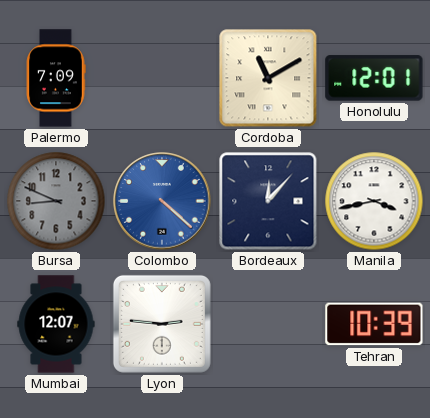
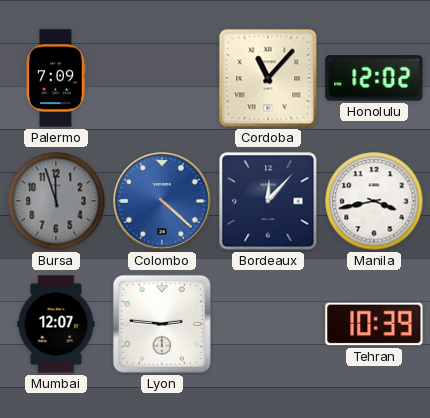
Cordoba: 11:10 -> 11:07
Honolulu: 12:01 -> 12:02
Bursa: 8:49 -> 11:57
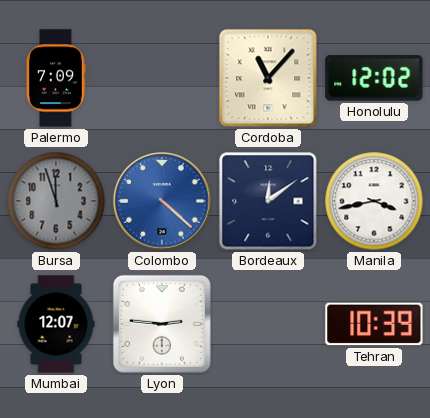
Bordeaux: 12:07 -> 12:09
